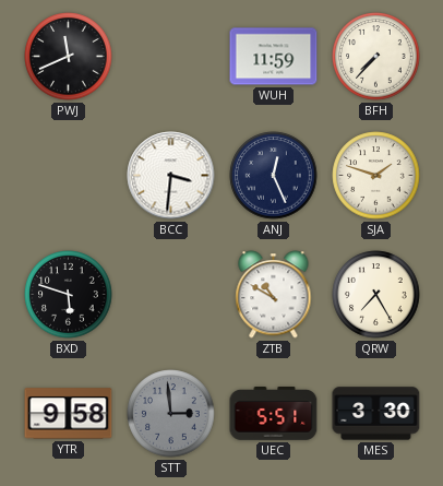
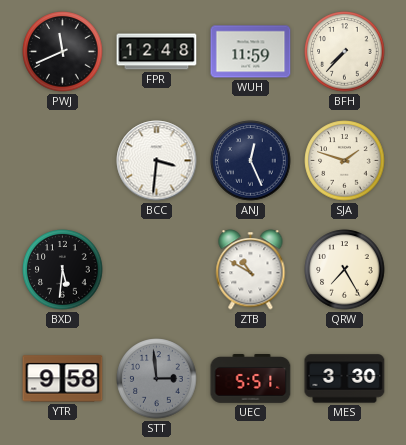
FPR: none -> 12:48
BXD: 5:48 -> 5:31
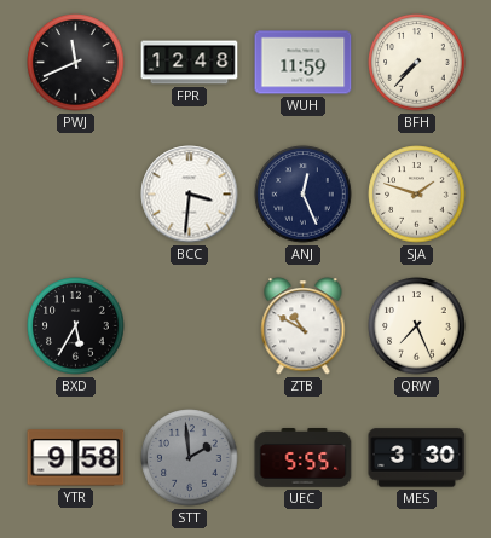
BXD: 5:31 -> 5:35
QRW: 7:25 -> 7:26
STT: 2:59 -> 1:59
UEC: 5:51 -> 5:55
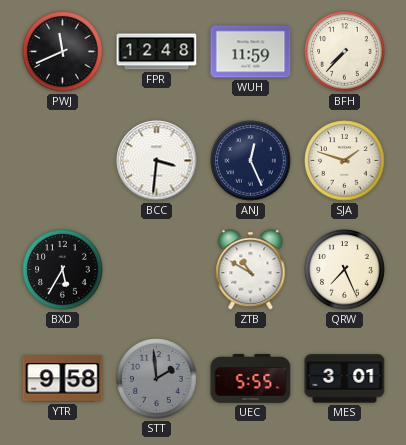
MES: 3:30 -> 3:01
